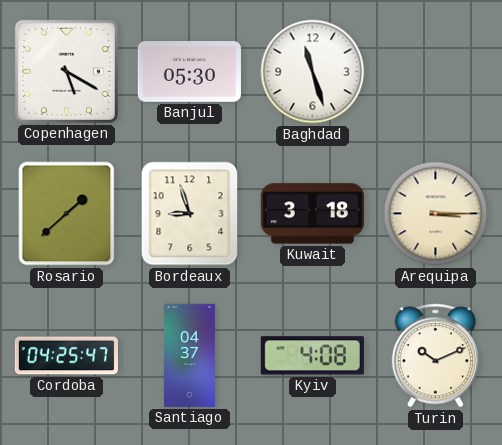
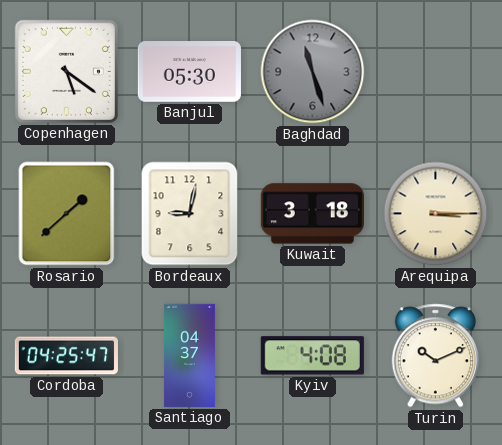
Copenhagen: 5:20 -> 5:21
Baghdad dial: white -> grey
Bordeaux: 8:57 -> 9:02
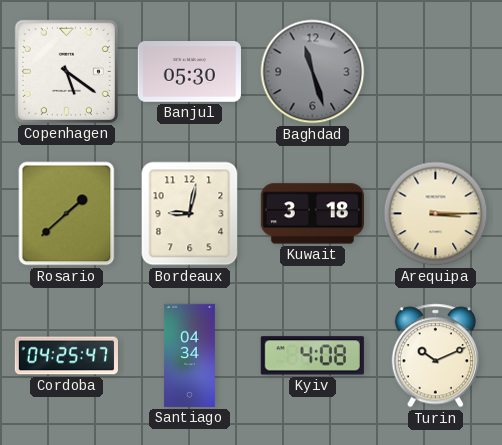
Santiago: 04:37 -> 04:34
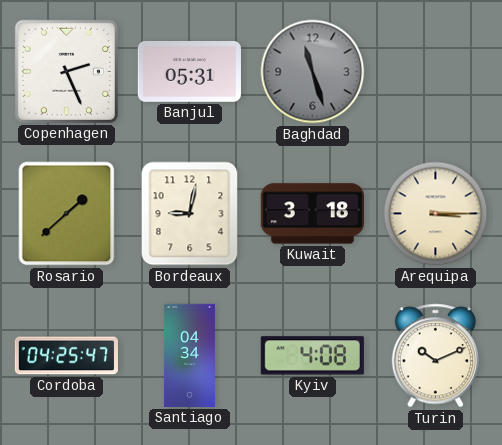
Copenhagen: 5:21 -> 2:26
Banjul: 05:30 -> 05:31
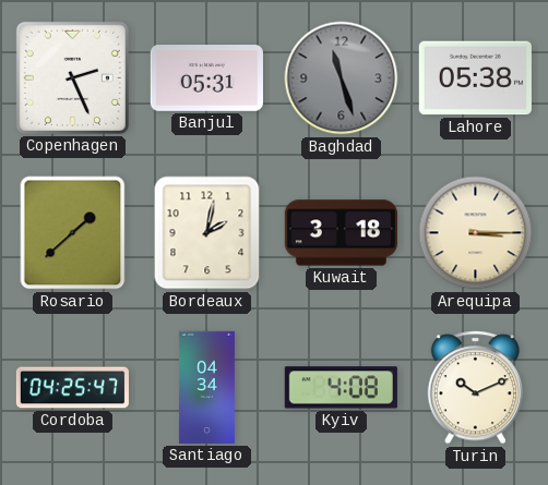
Lahore: none -> 05:38
Bordeaux: 9:02 -> 2:02
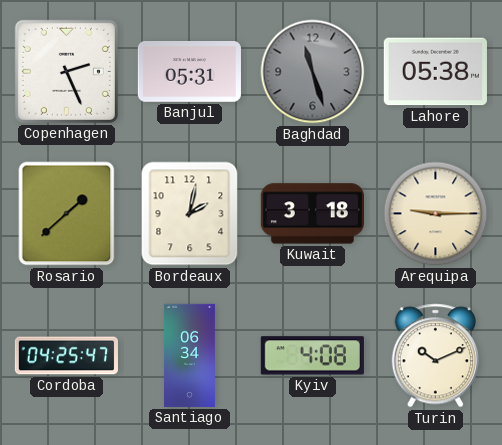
Arequipa: 3:15 -> 9:15
Santiago: 04:34 -> 06:34
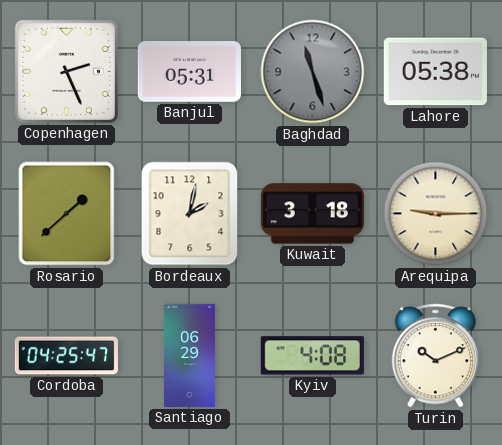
Santiago: 06:34 -> 06:29
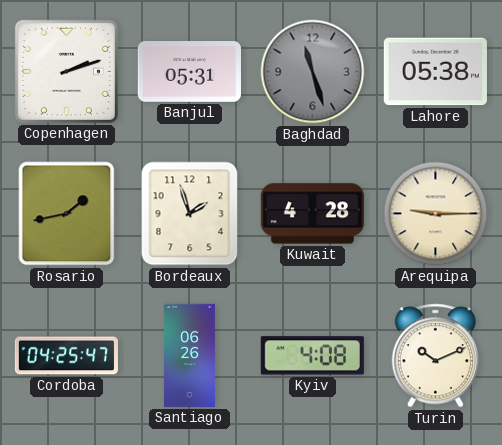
Copenhagen: 2:26 -> 2:12
Rosario: 1:38 -> 1:43
Bordeaux: 2:02 -> 1:57
Kuwait: 3:18 -> 4:28
Santiago: 06:29 -> 06:26
